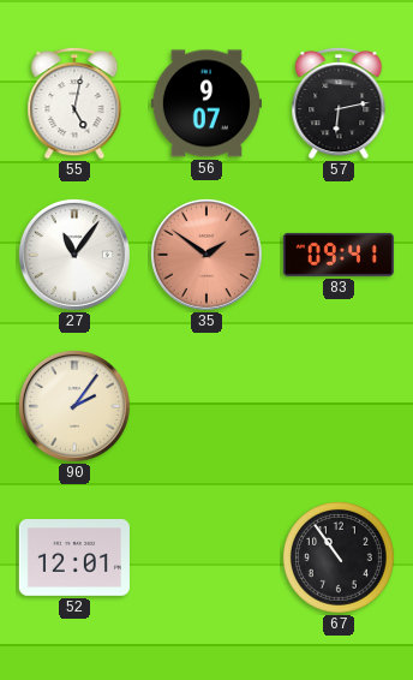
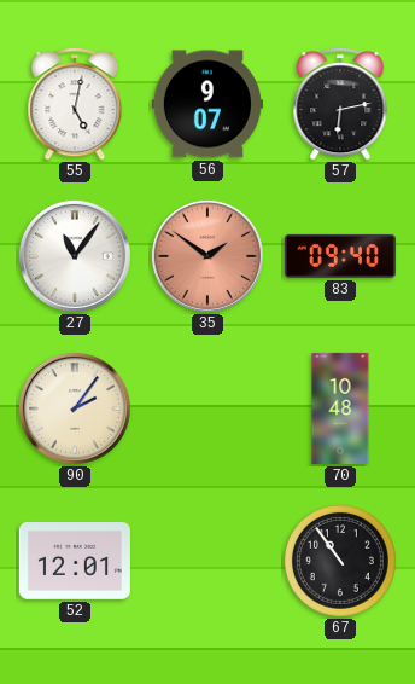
83: 09:41 -> 09:40
70: none -> 10:48
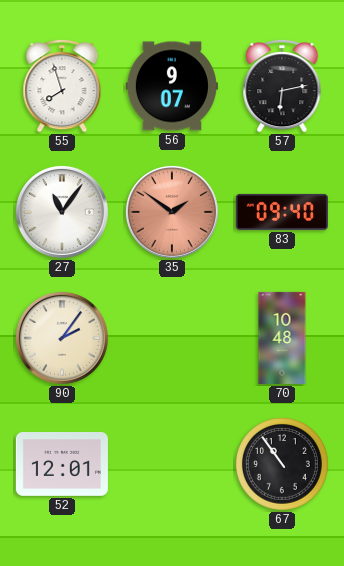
55: 5:02 -> 7:57
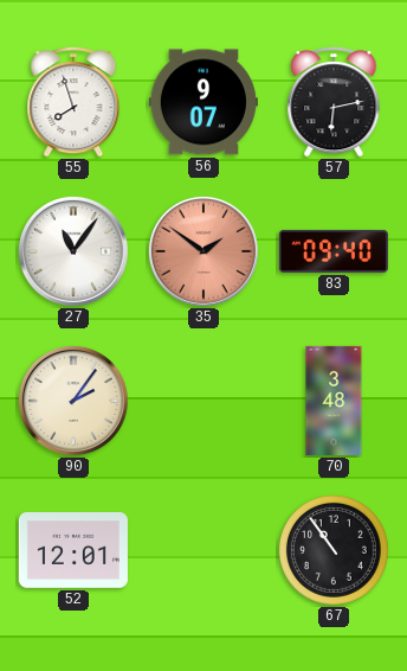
70: 10:48 -> 3:48
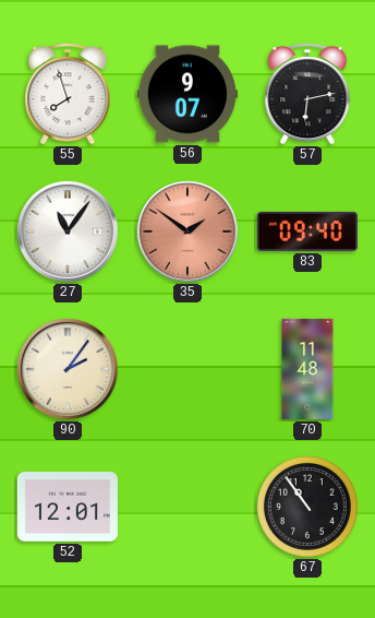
70: 3:48 -> 11:48
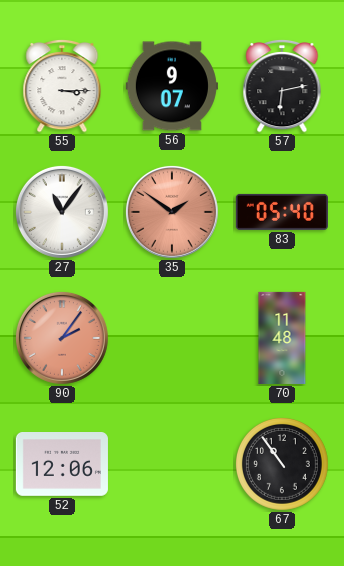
55: 7:57 -> 3:15
83: 09:40 -> 05:40
90 dial: cream -> salmon
52: 12:01 -> 12:06
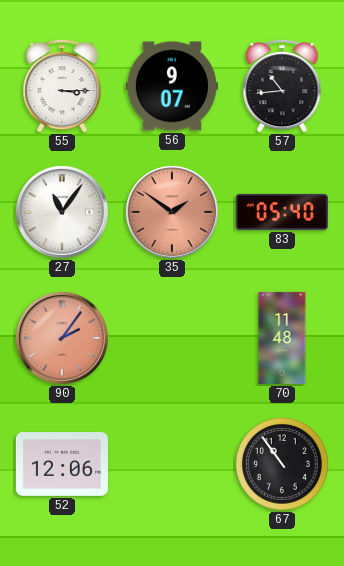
57: 6:13 -> 10:44
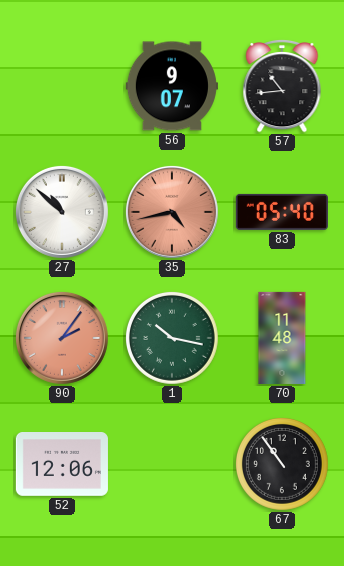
55: 3:15 -> none
27: 11:06 -> 10:52
35: 1:51 -> 4:43
1: none -> 10:17
